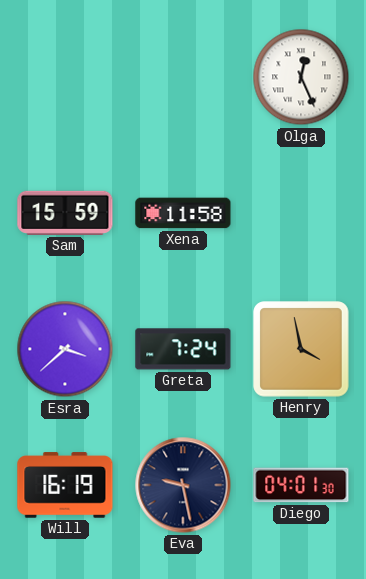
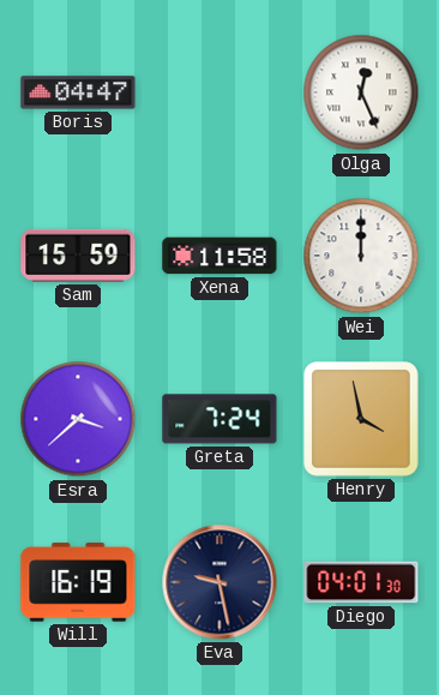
Boris: none -> 04:47
Wei: none -> 12:00
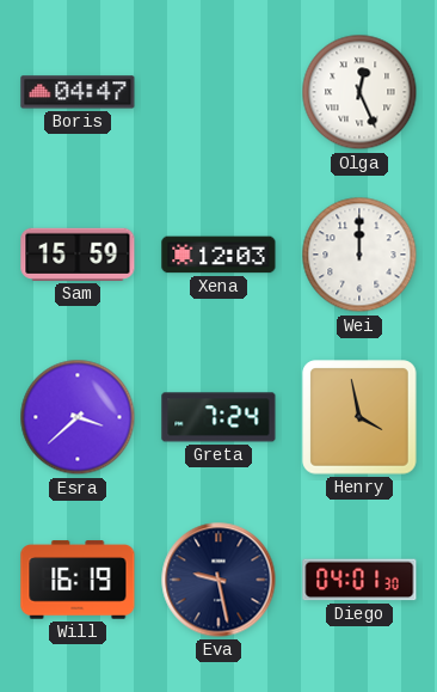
Xena: 11:58 -> 12:03
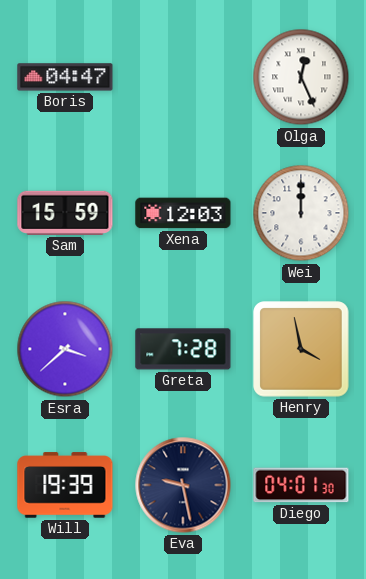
Greta: 7:24 -> 7:28
Will: 16:19 -> 19:39
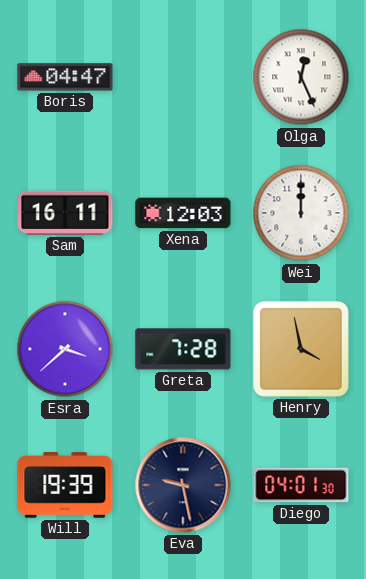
Sam: 15:59 -> 16:11
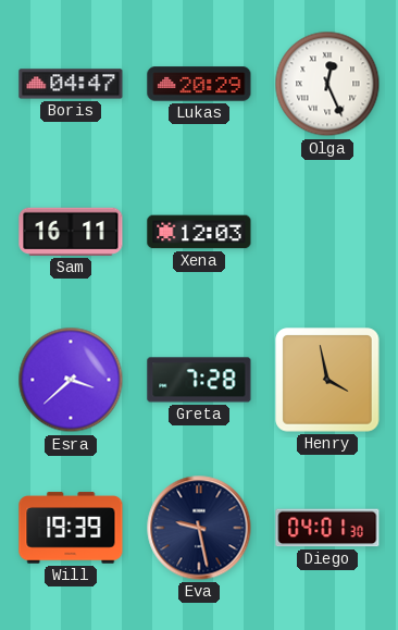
Lukas: none -> 20:29
Wei: 12:00 -> none
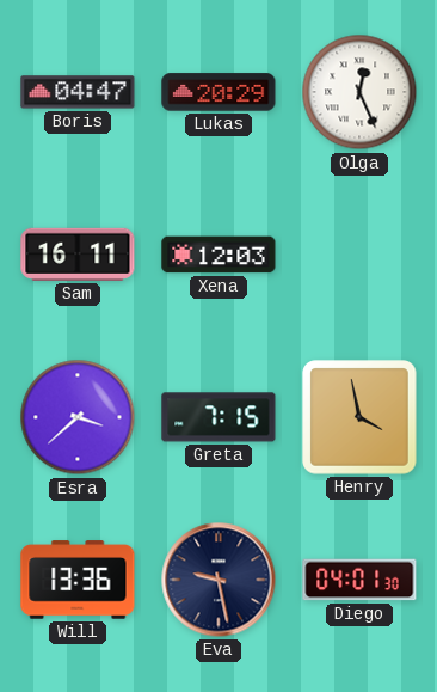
Greta: 7:28 -> 7:15
Will: 19:39 -> 13:36
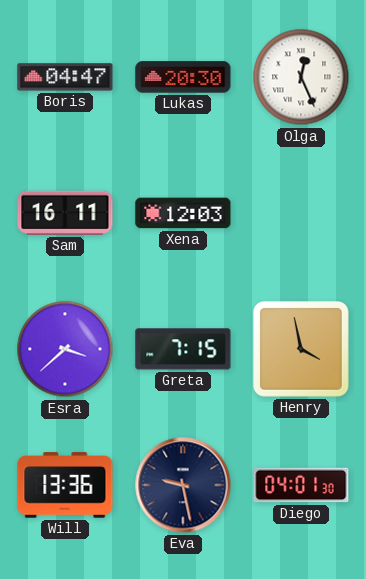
Lukas: 20:29 -> 20:30
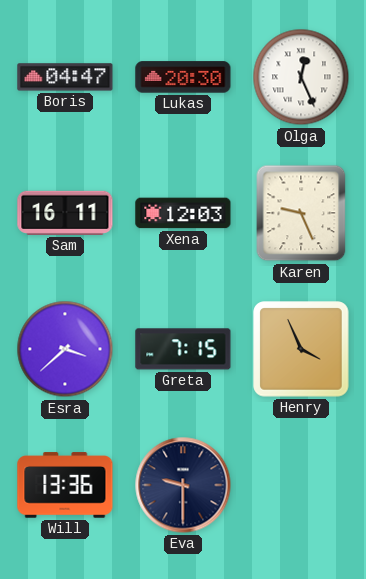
Karen: none -> 9:26
Henry: 3:58 -> 3:56
Eva: 9:28 -> 9:30
Diego: 04:01 -> none
